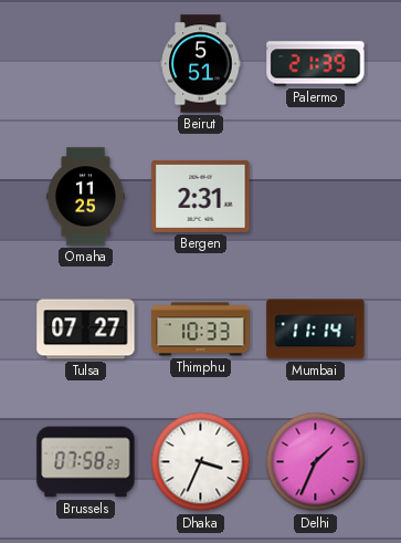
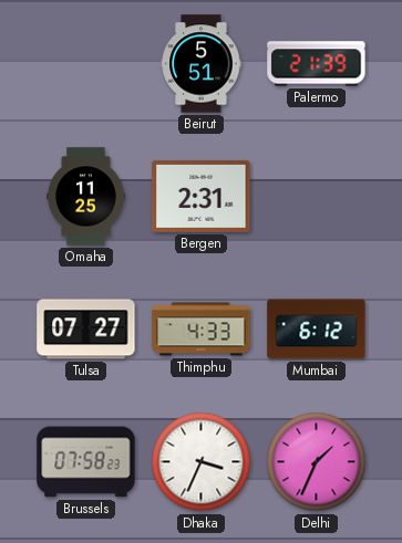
Thimphu: 10:33 -> 4:33
Mumbai: 11:14 -> 6:12
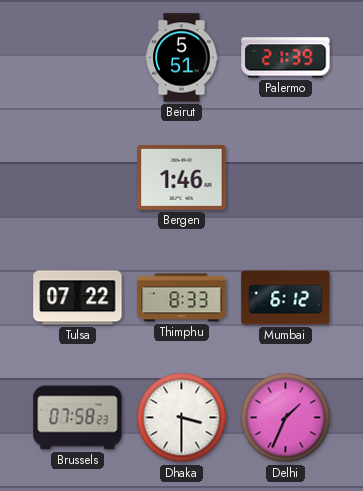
Omaha: 11:25 -> none
Bergen: 2:31 -> 1:46
Tulsa: 07:27 -> 07:22
Thimphu: 4:33 -> 8:33
Dhaka: 3:34 -> 3:30
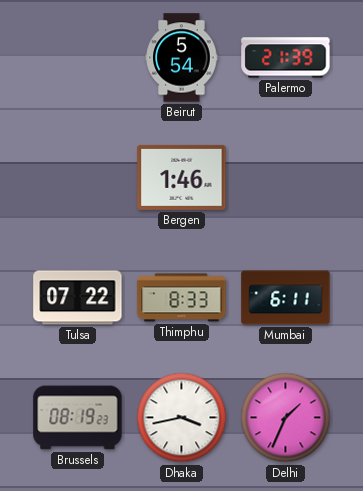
Beirut: 5:51 -> 5:54
Mumbai: 6:12 -> 6:11
Brussels: 07:58 -> 08:19
Dhaka: 3:30 -> 3:43
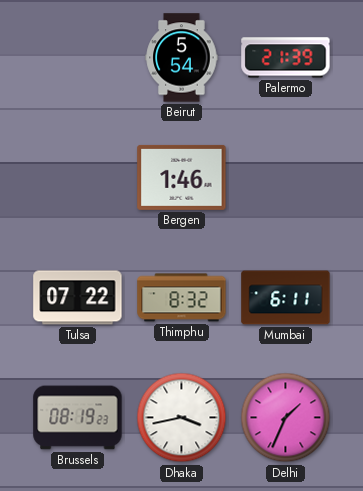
Thimphu: 8:33 -> 8:32
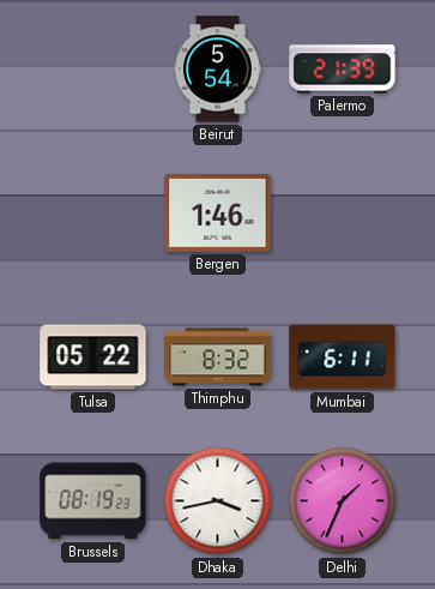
Tulsa: 07:22 -> 05:22
